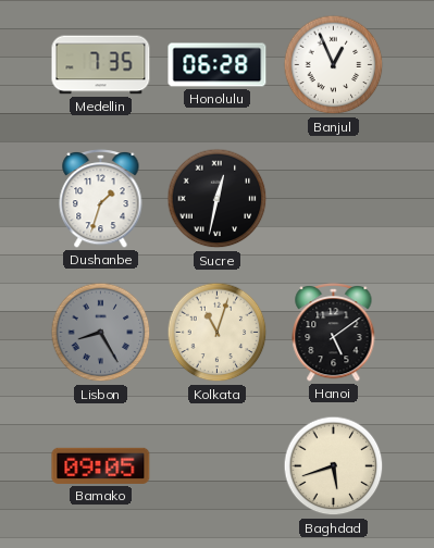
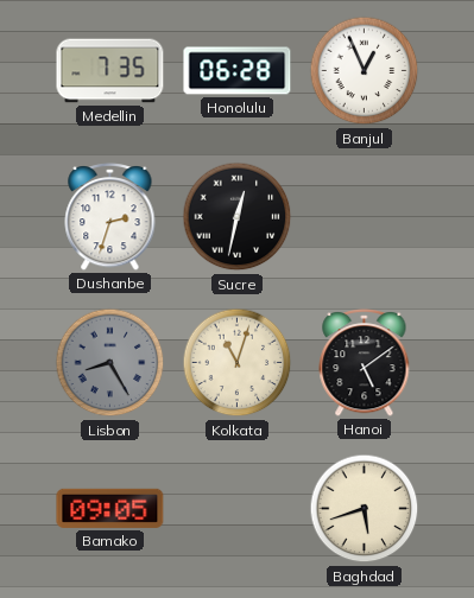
Dushanbe: 1:33 -> 2:33
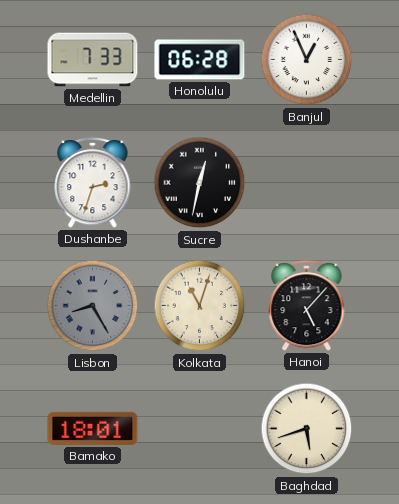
Medellin: 7:35 -> 7:33
Hanoi: 5:09 -> 5:07
Bamako: 09:05 -> 18:01
